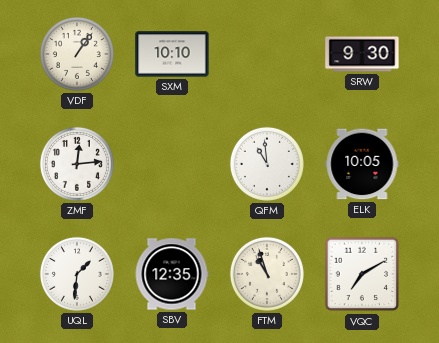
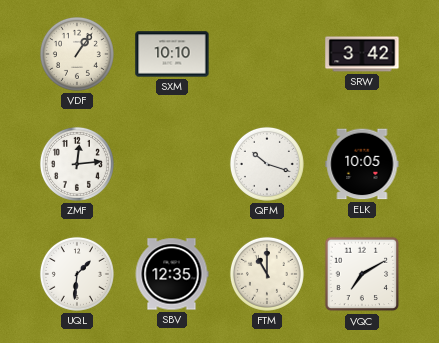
SRW: 9:30 -> 3:42
QFM: 10:59 -> 10:18
FTM: 10:57 -> 11:00
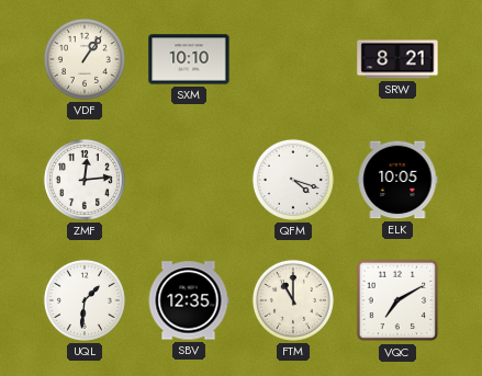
SRW: 3:42 -> 8:21
QFM: 10:18 -> 4:18
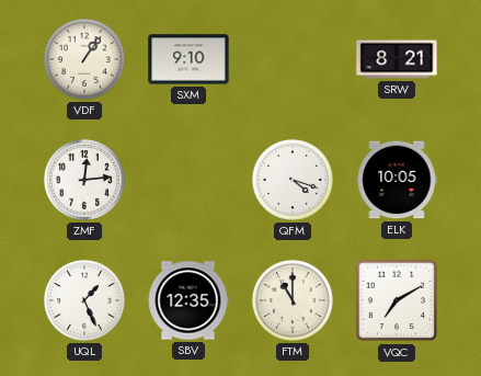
SXM: 10:10 -> 9:10
UQL: 1:31 -> 1:26
